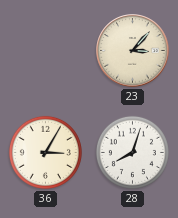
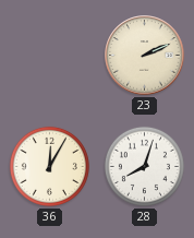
23: 3:07 -> 2:11
36: 3:05 -> 12:05
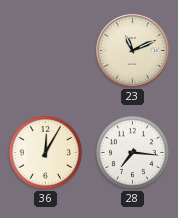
23: 2:11 -> 11:11
28: 8:03 -> 7:16
